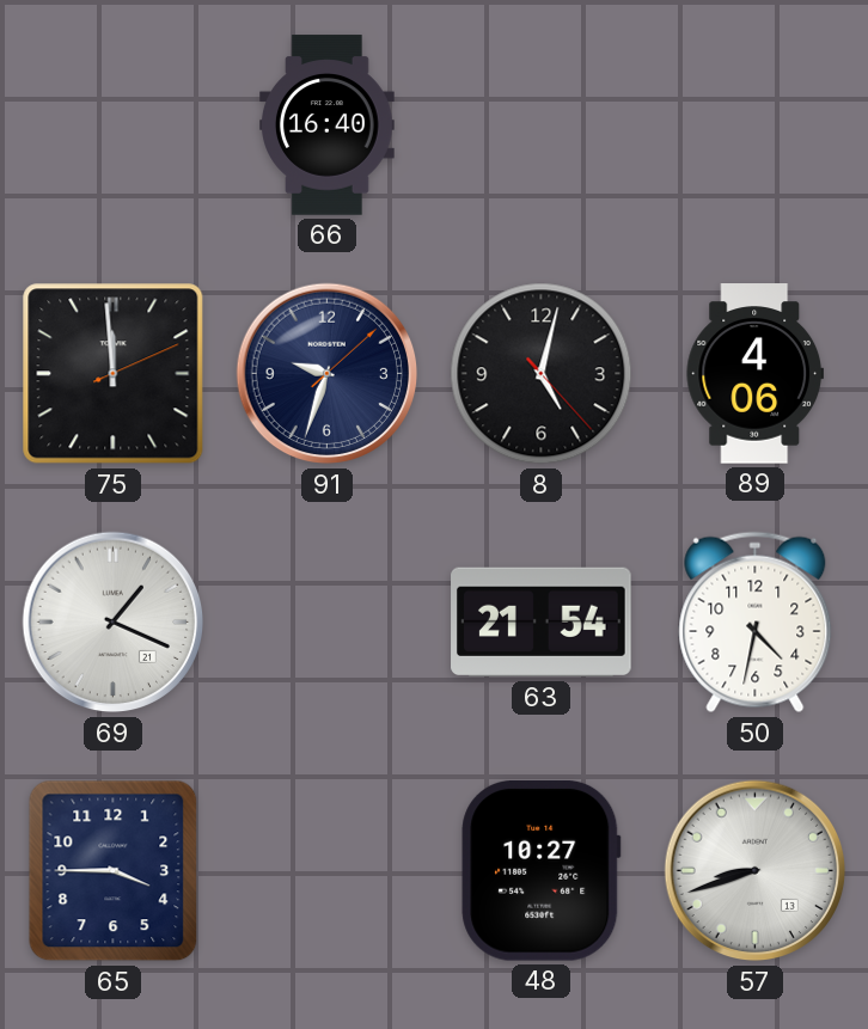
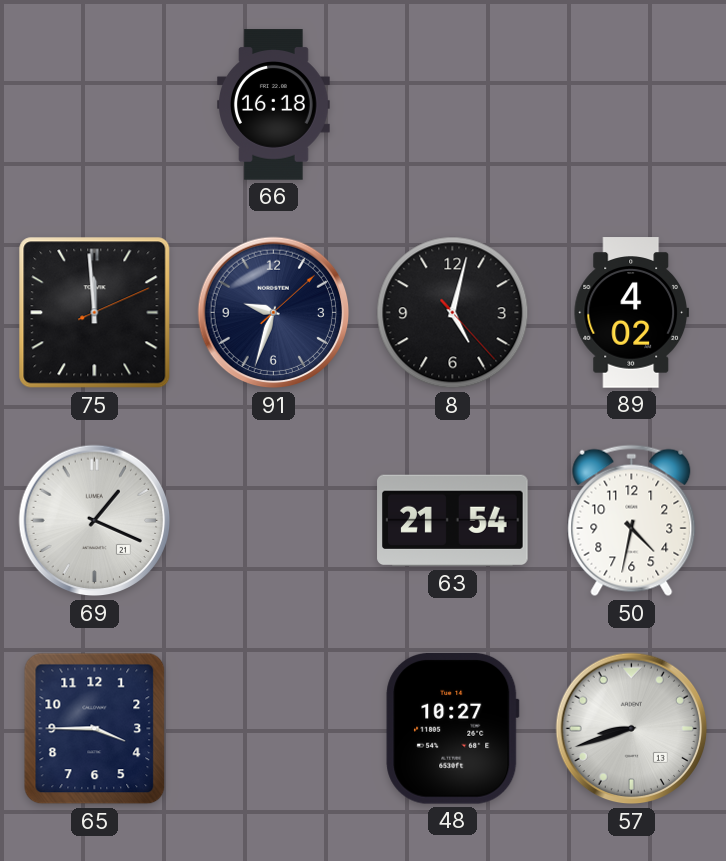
66: 16:40 -> 16:18
89: 4:06 -> 4:02
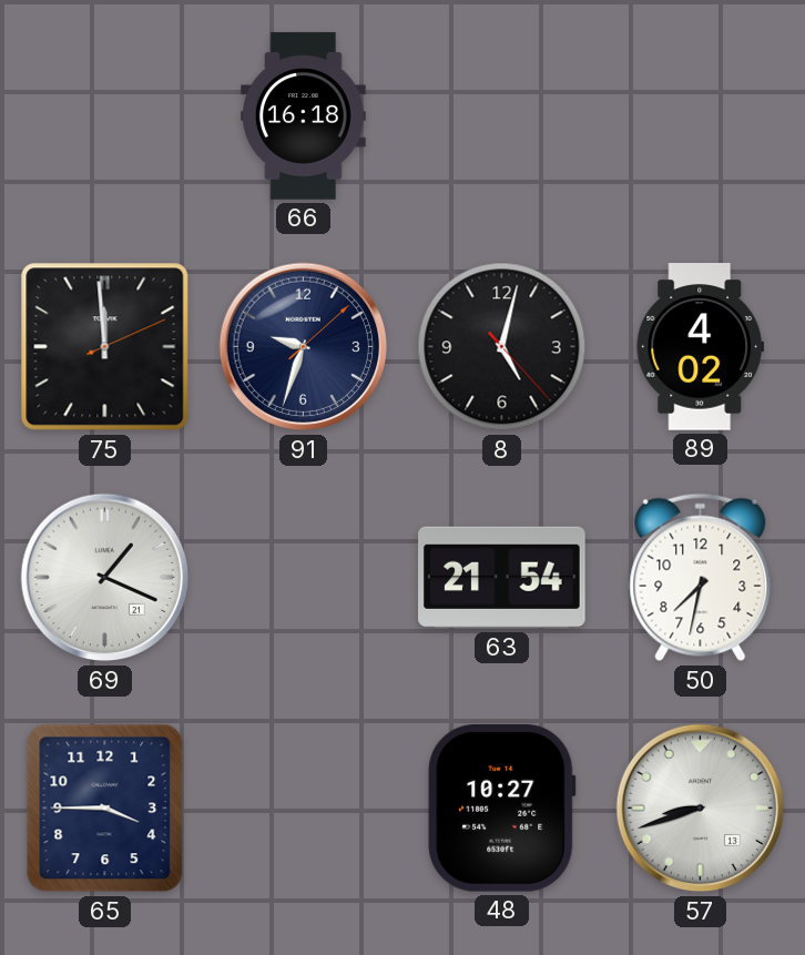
50: 4:32 -> 7:32
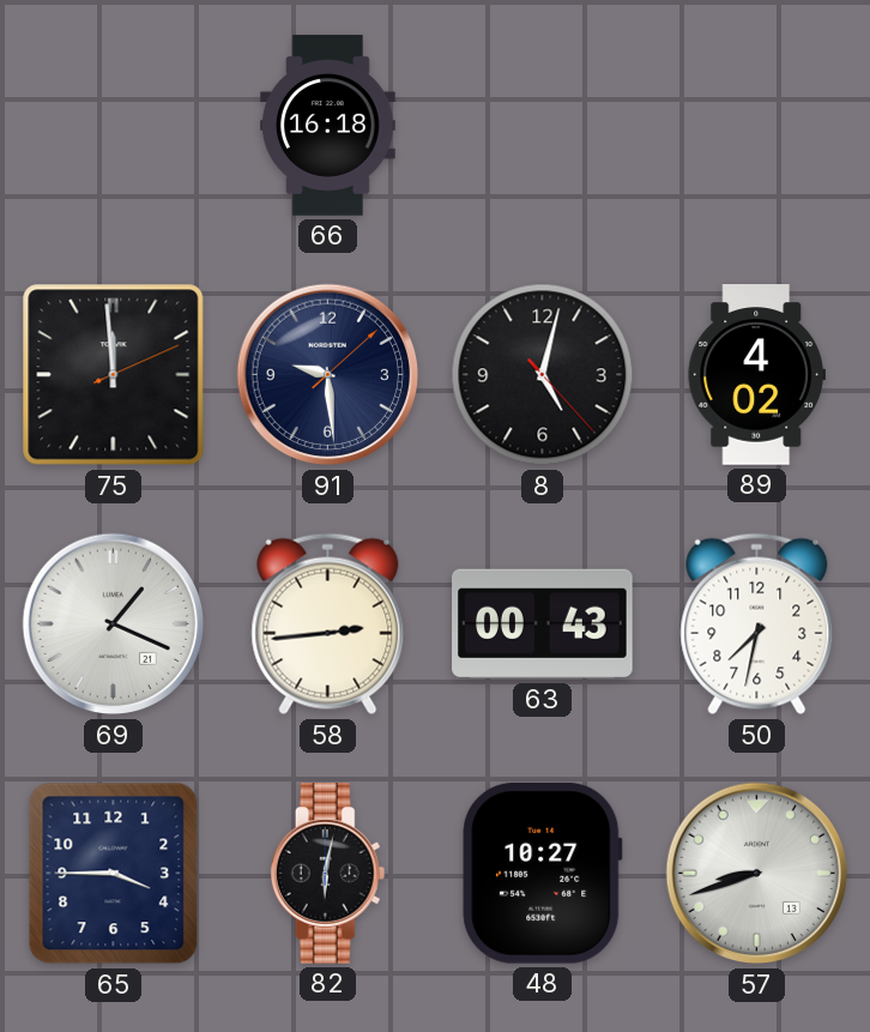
91: 9:33 -> 9:29
58: none -> 2:44
63: 21:54 -> 00:43
82: none -> 6:02
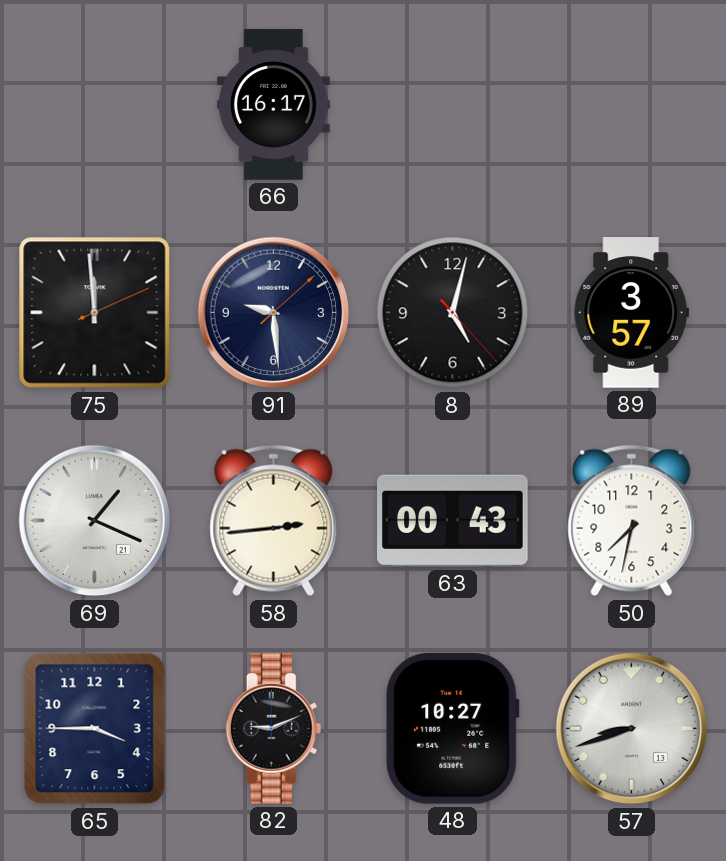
66: 16:18 -> 16:17
89: 4:02 -> 3:57
82: 6:02 -> 9:11
